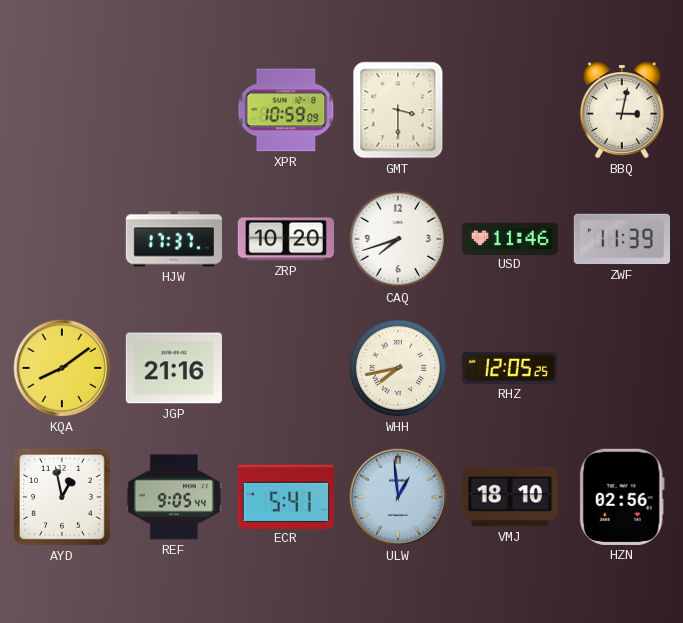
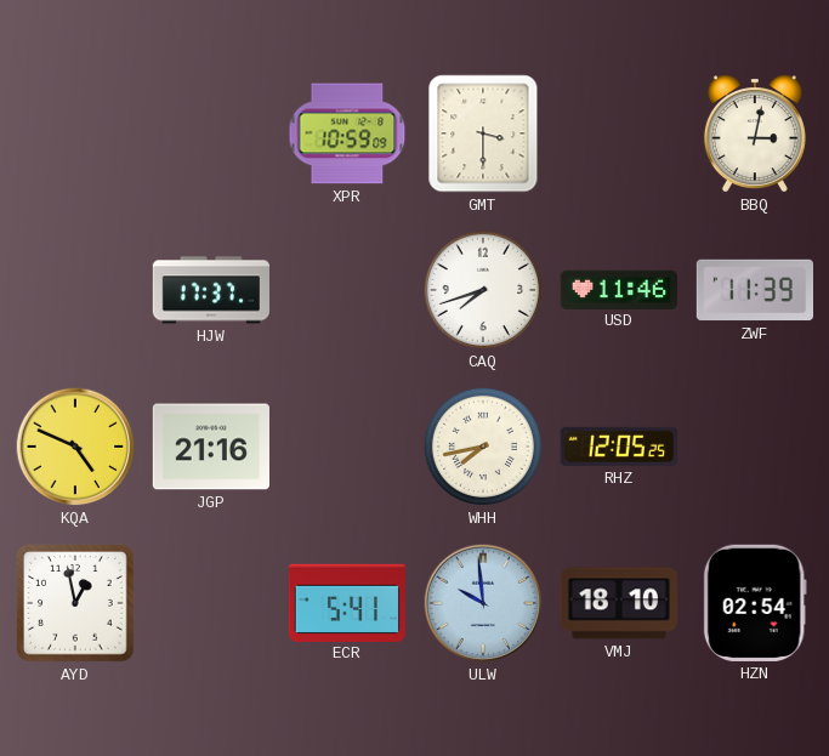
ZRP: 10:20 -> none
KQA: 8:09 -> 4:49
REF: 9:05 -> none
ULW: 12:59 -> 9:59
HZN: 02:56 -> 02:54
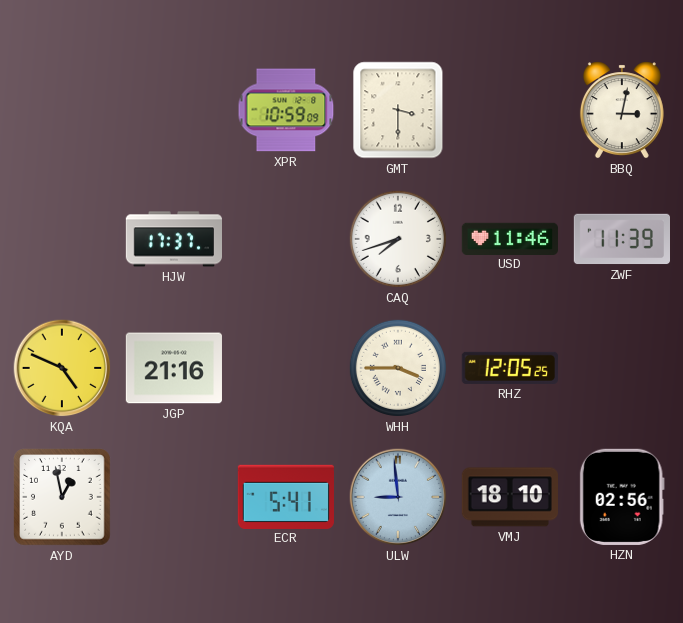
WHH: 7:43 -> 3:45
ULW: 9:59 -> 8:59
HZN: 02:54 -> 02:56
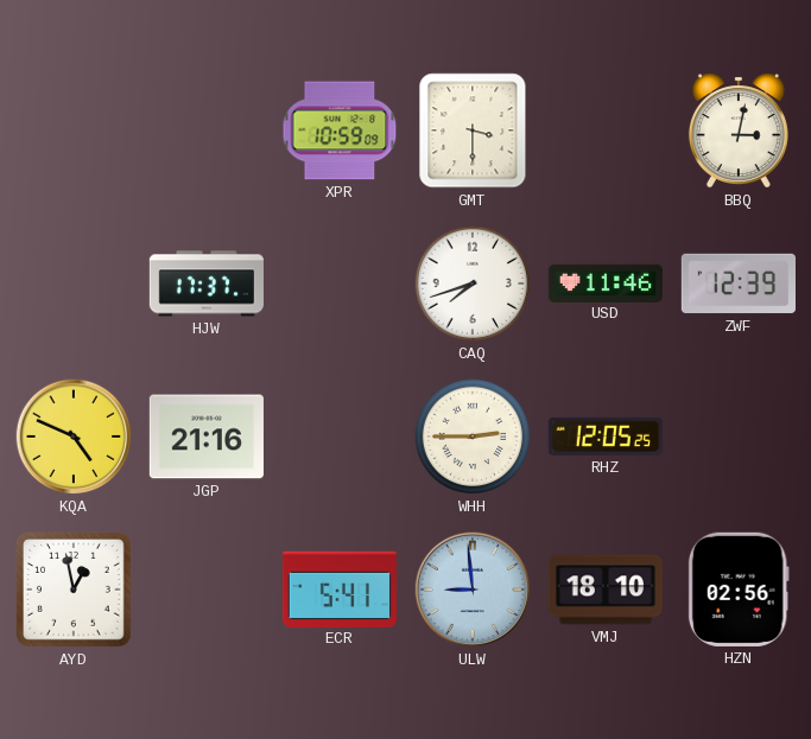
ZWF: 11:39 -> 12:39
WHH: 3:45 -> 2:45
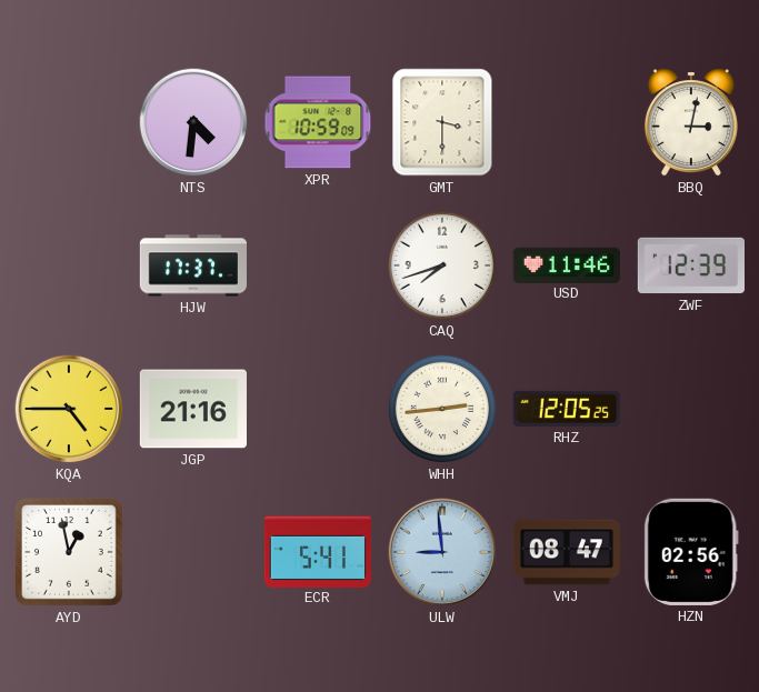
NTS: none -> 4:31
KQA: 4:49 -> 4:45
WHH: 2:45 -> 2:44
VMJ: 18:10 -> 08:47
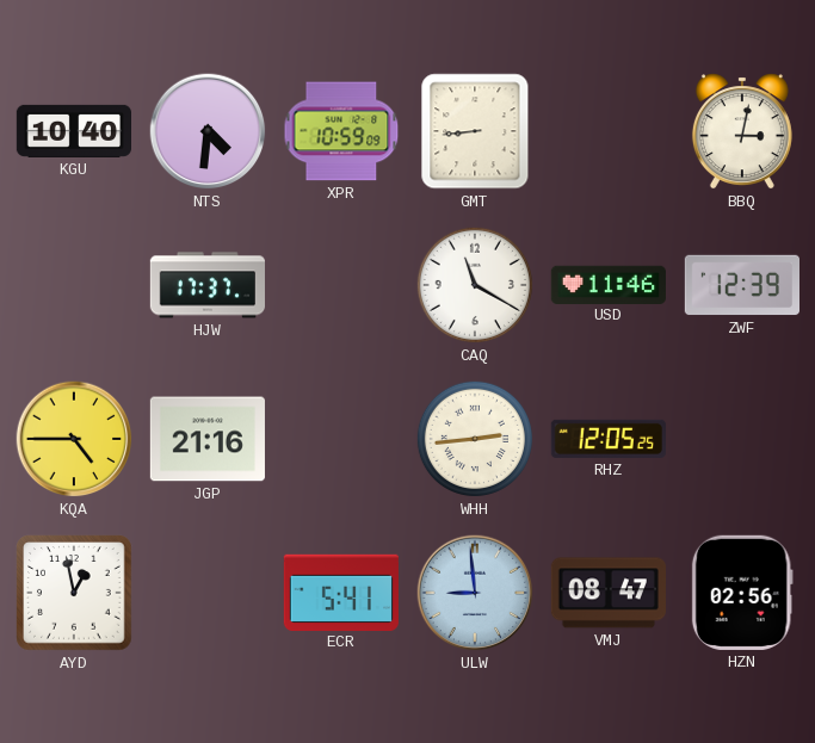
KGU: none -> 10:40
GMT: 3:30 -> 8:44
CAQ: 7:42 -> 11:20
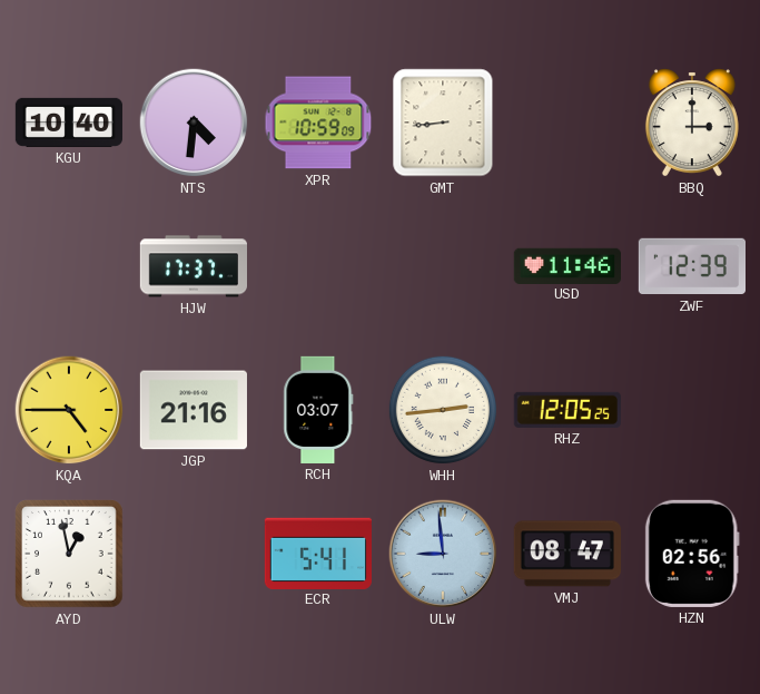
BBQ: 3:02 -> 3:00
CAQ: 11:20 -> none
RCH: none -> 03:07
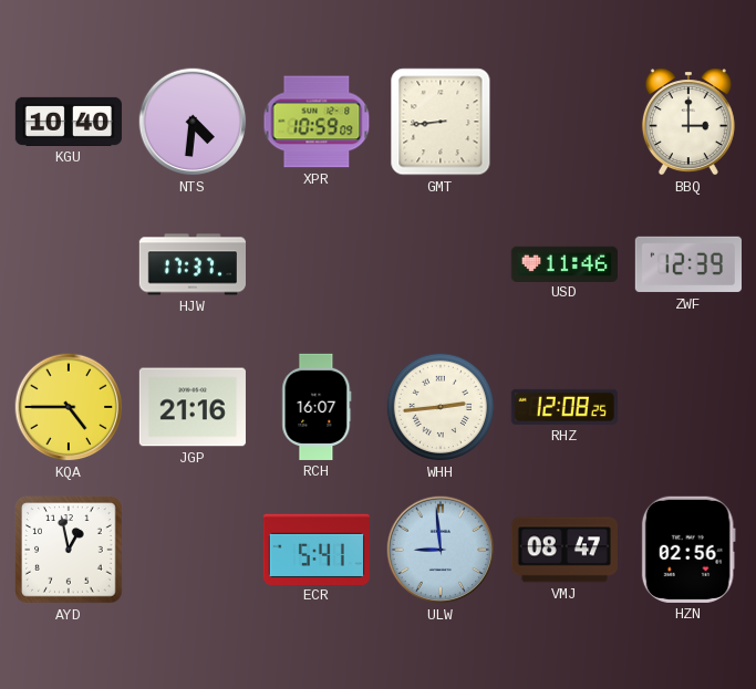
RCH: 03:07 -> 16:07
RHZ: 12:05 -> 12:08
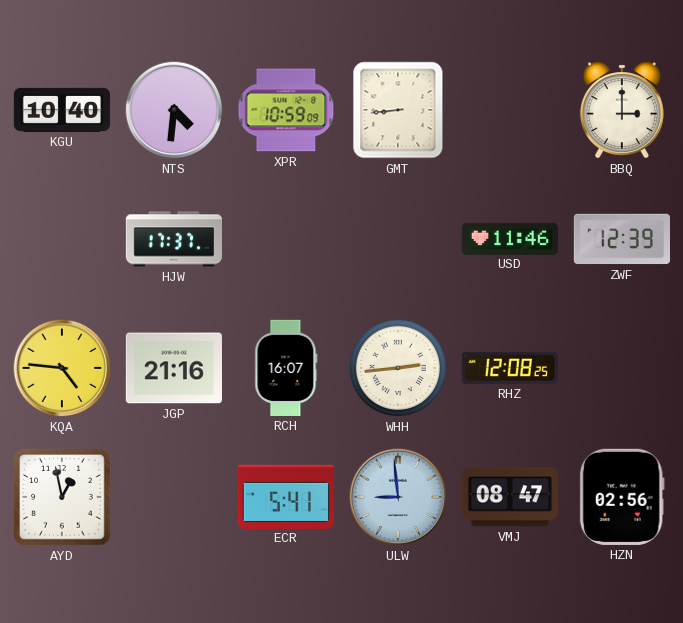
KQA: 4:45 -> 4:46
